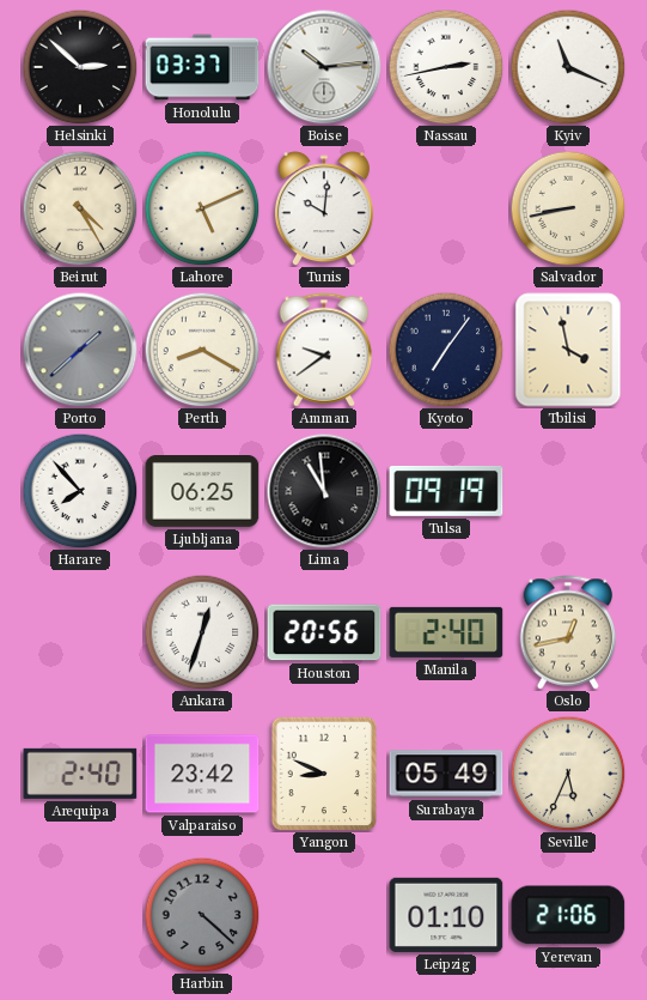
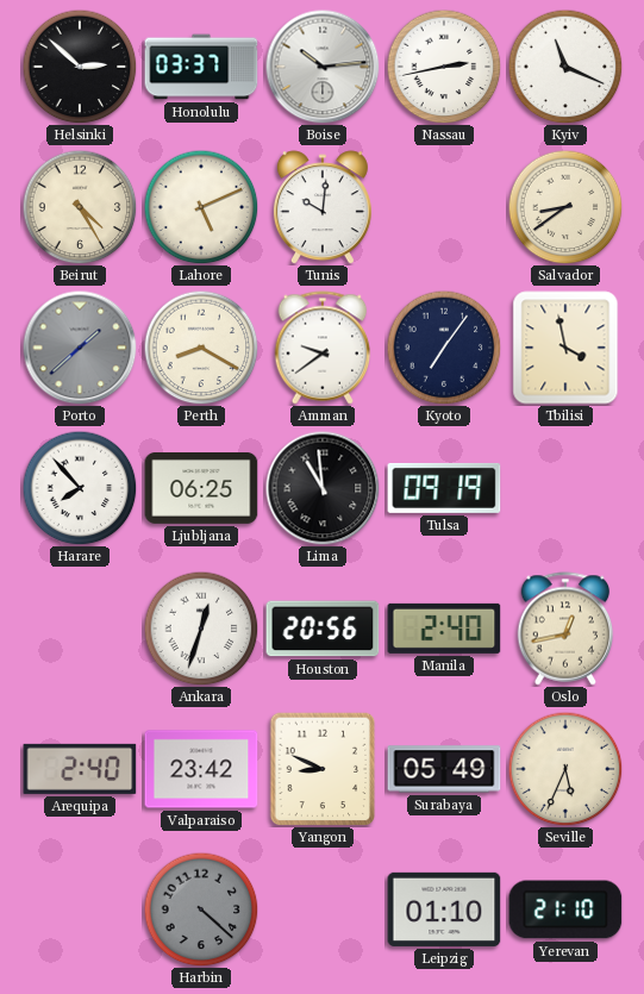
Salvador: 8:43 -> 8:39
Yerevan: 21:06 -> 21:10
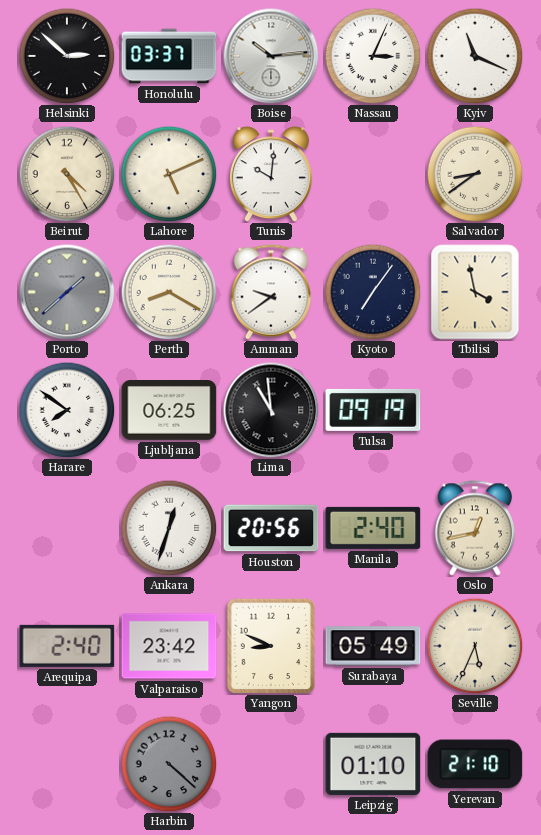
Nassau: 2:43 -> 3:04
Harare: 7:53 -> 7:51
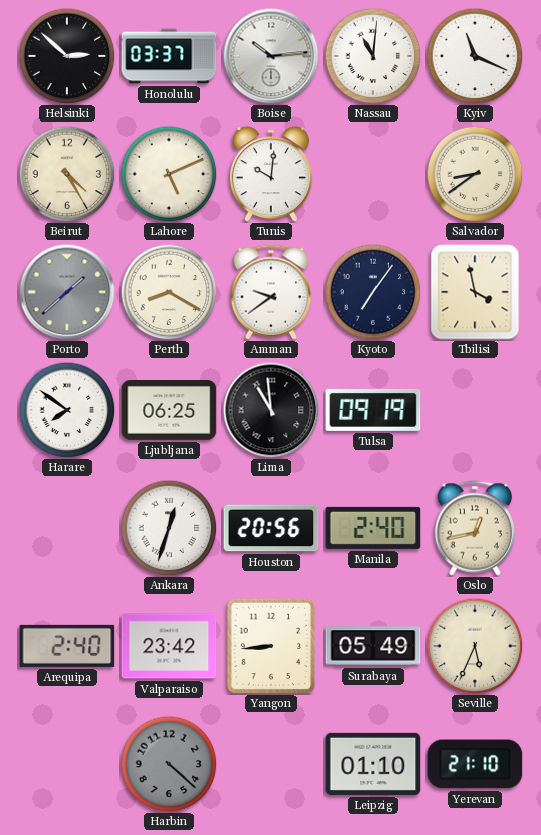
Nassau: 3:04 -> 11:01
Yangon: 8:49 -> 8:44
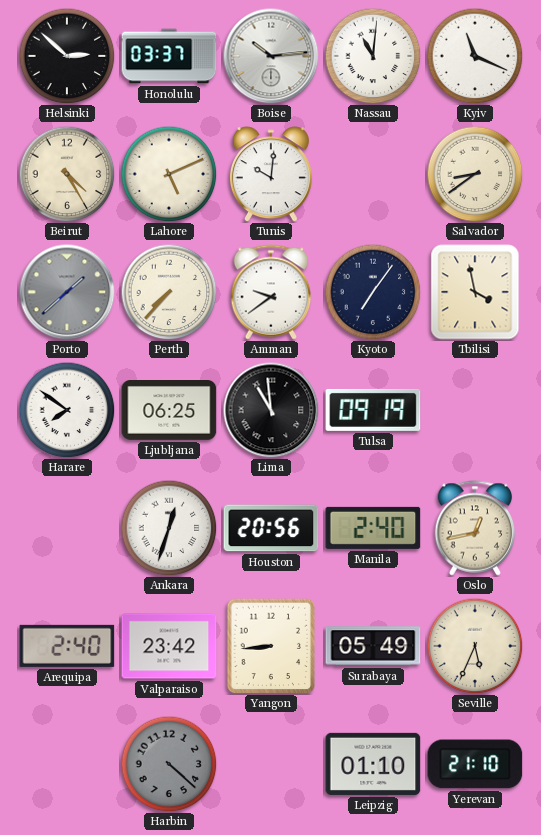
Perth: 8:20 -> 7:37
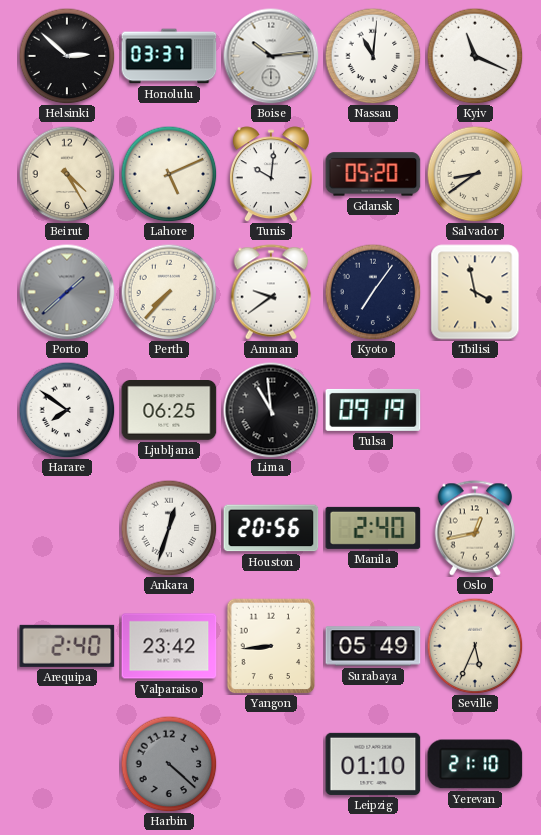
Gdansk: none -> 05:20
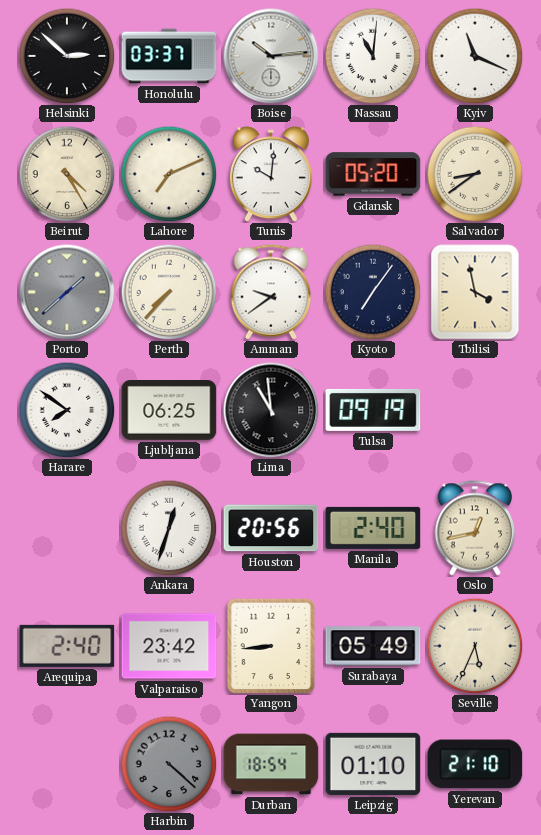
Lahore: 5:11 -> 7:11
Durban: none -> 18:54
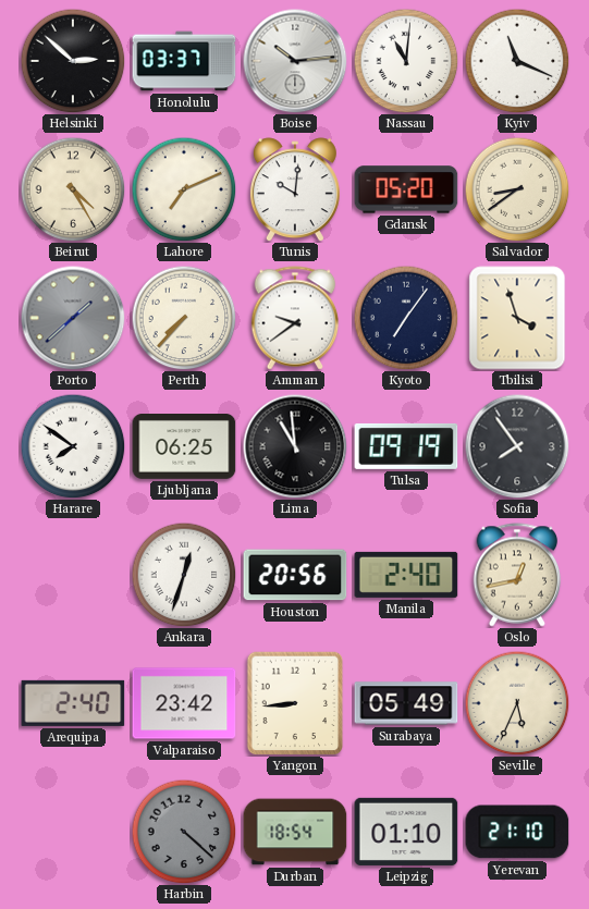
Tbilisi: 3:58 -> 3:57
Sofia: none -> 7:54
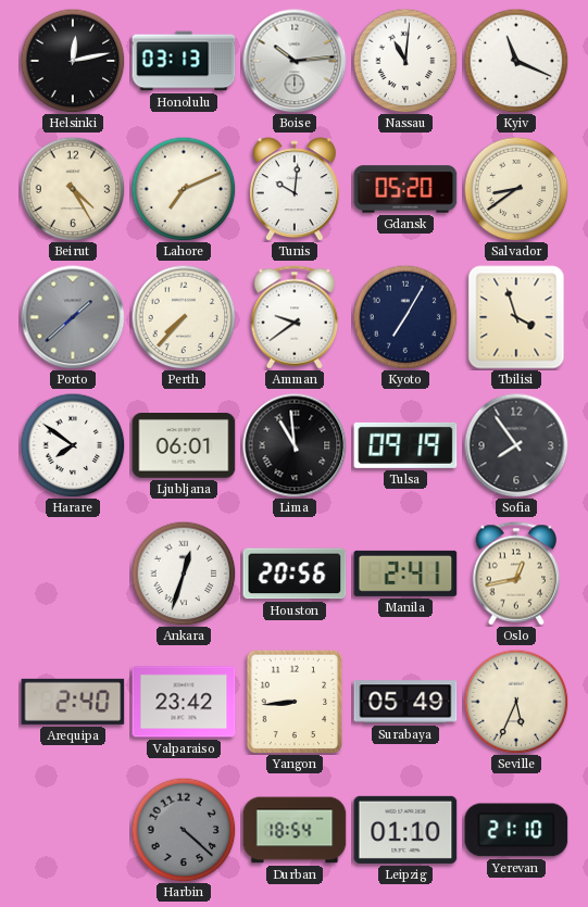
Helsinki: 2:52 -> 12:13
Honolulu: 03:37 -> 03:13
Kyoto: 7:06 -> 7:05
Ljubljana: 06:25 -> 06:01
Manila: 2:40 -> 2:41
